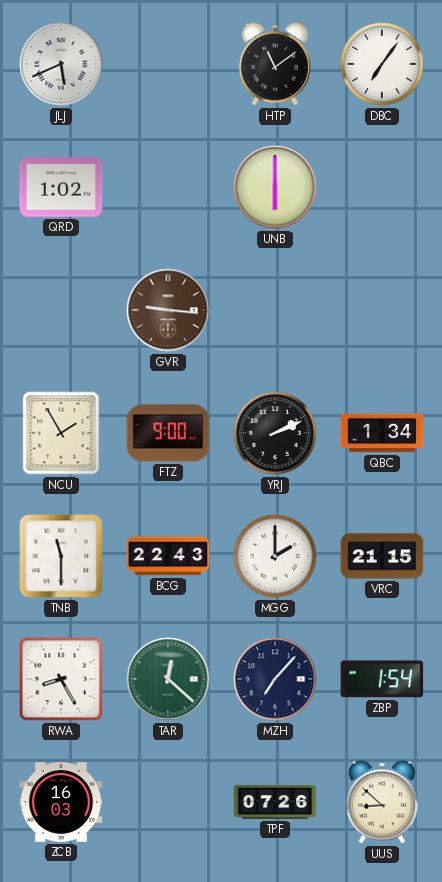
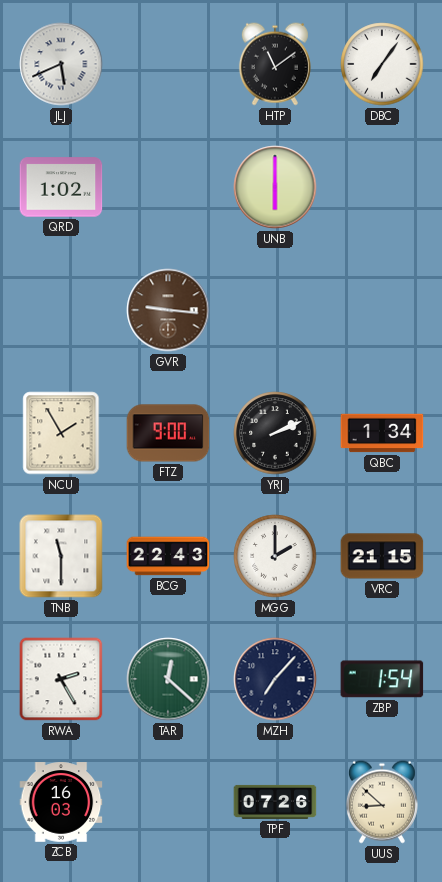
RWA: 8:25 -> 2:25
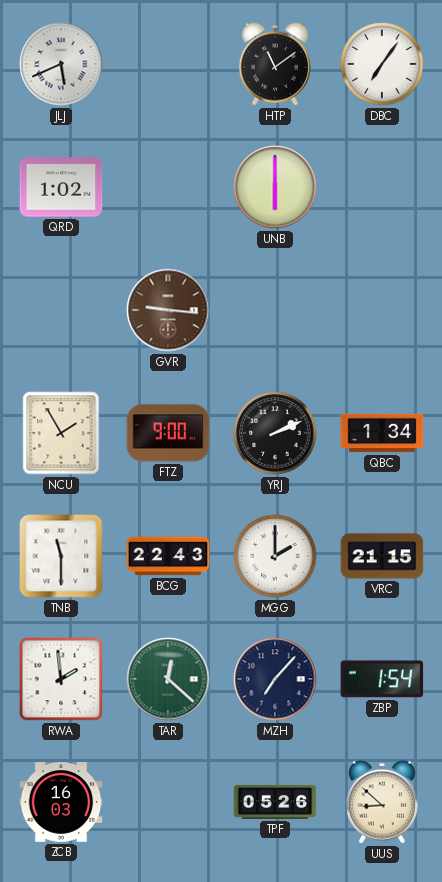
RWA: 2:25 -> 1:59
TPF: 07:26 -> 05:26
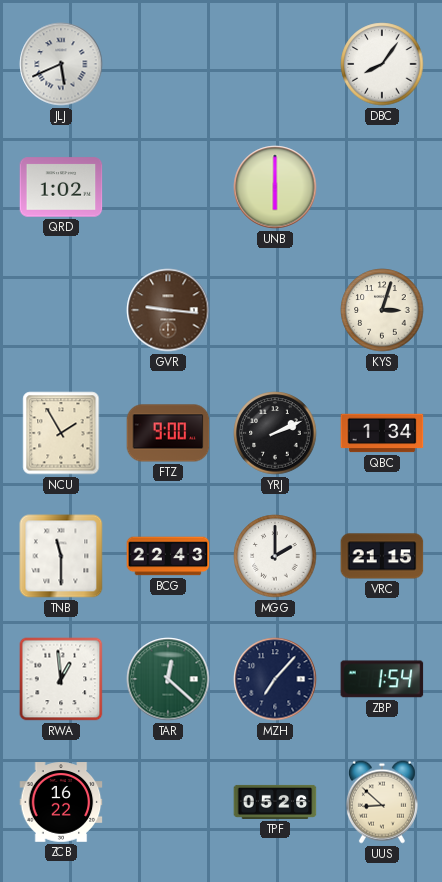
HTP: 11:09 -> none
DBC: 7:06 -> 8:06
KYS: none -> 3:03
RWA: 1:59 -> 12:59
ZCB: 16:03 -> 16:22
